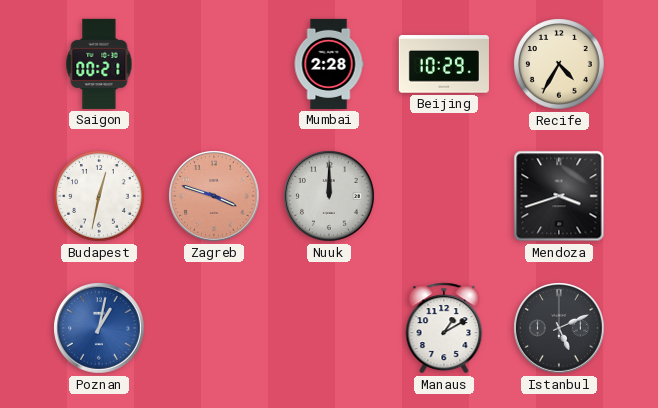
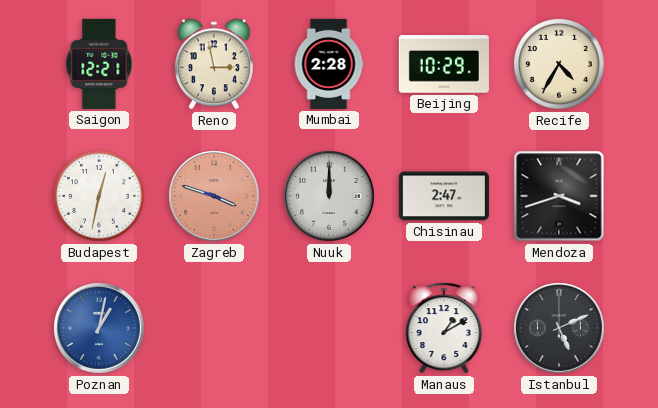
Saigon: 00:21 -> 12:21
Reno: none -> 2:58
Chisinau: none -> 2:47
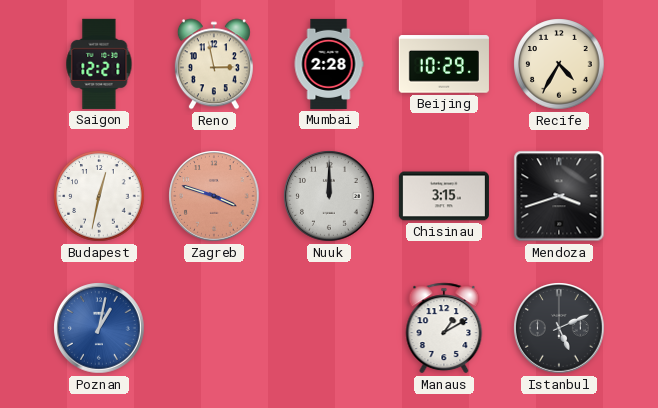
Chisinau: 2:47 -> 3:15
